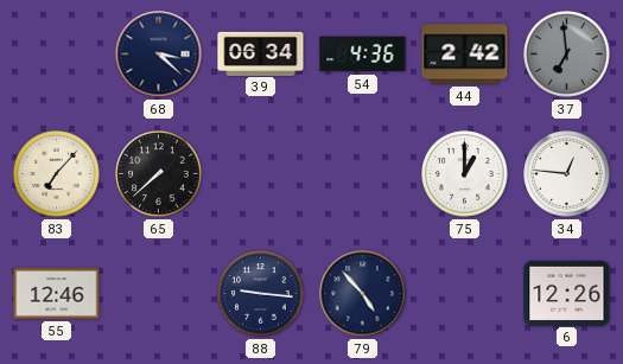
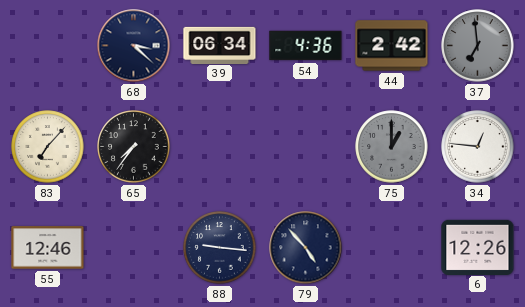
65: 7:38 -> 7:36
75 dial: white -> grey
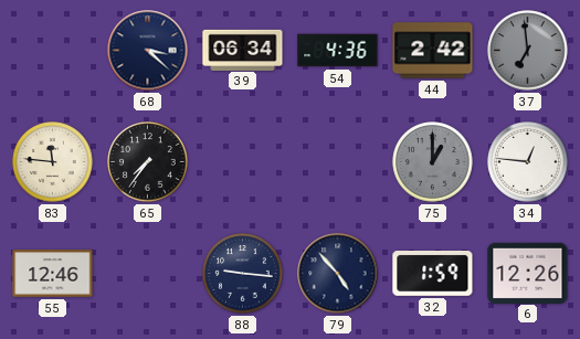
83: 7:07 -> 11:46
32: none -> 1:59
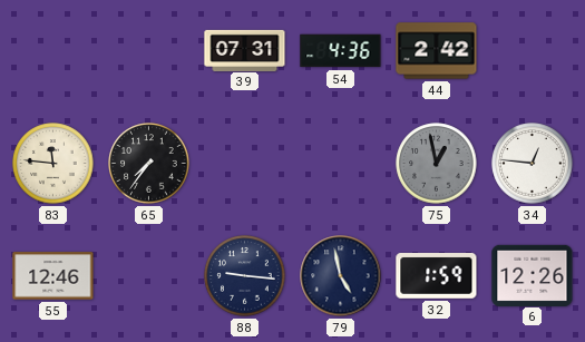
68: 3:22 -> none
39: 06:34 -> 07:31
37: 6:59 -> none
75: 1:00 -> 12:58
79: 4:53 -> 4:58
